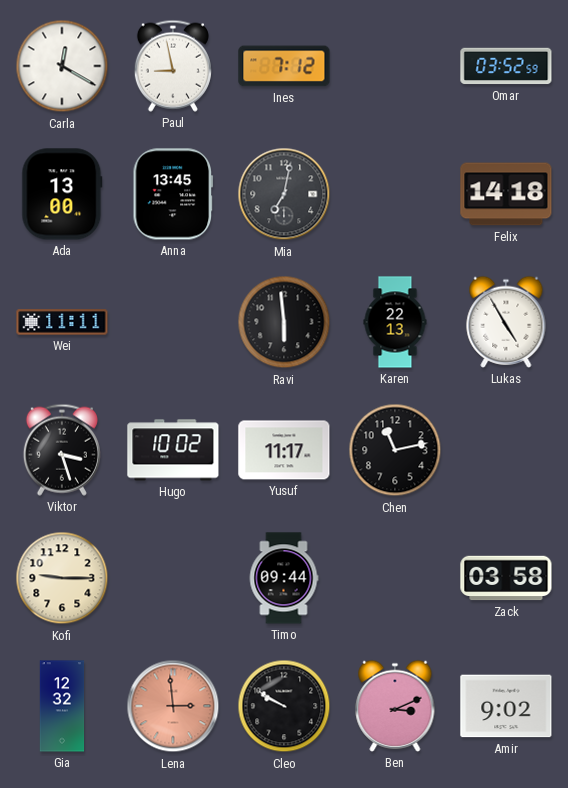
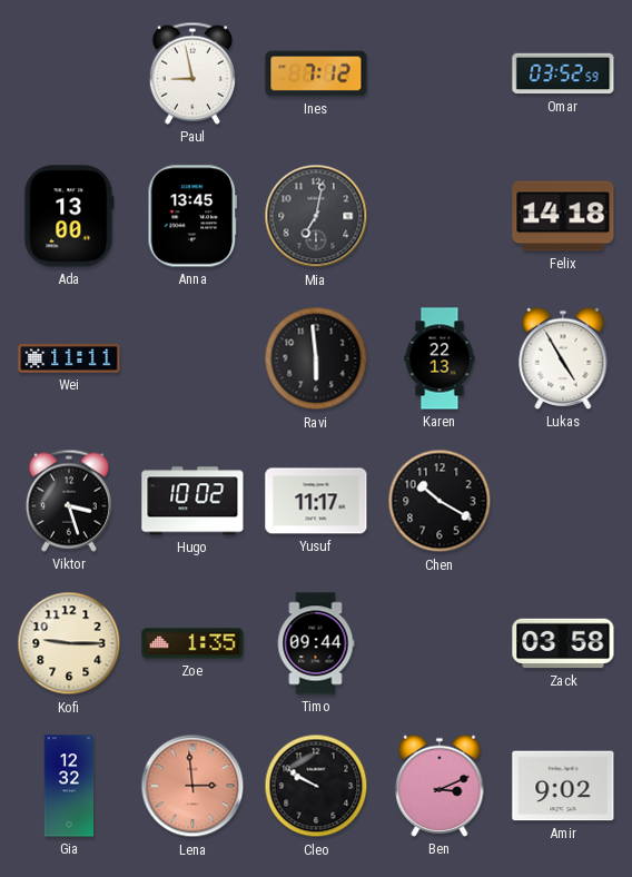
Carla: 12:20 -> none
Chen: 11:13 -> 10:20
Zoe: none -> 1:35
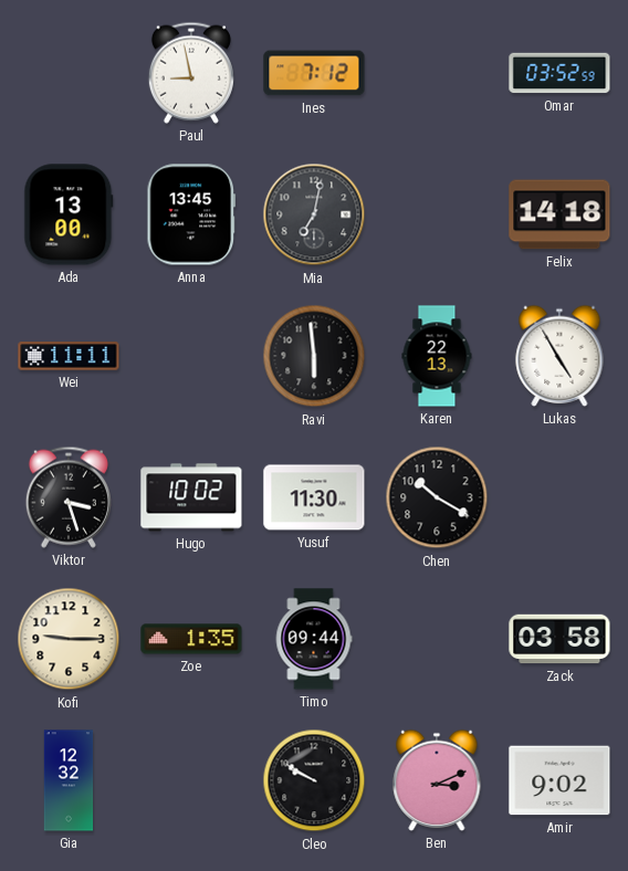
Yusuf: 11:17 -> 11:30
Lena: 2:59 -> none
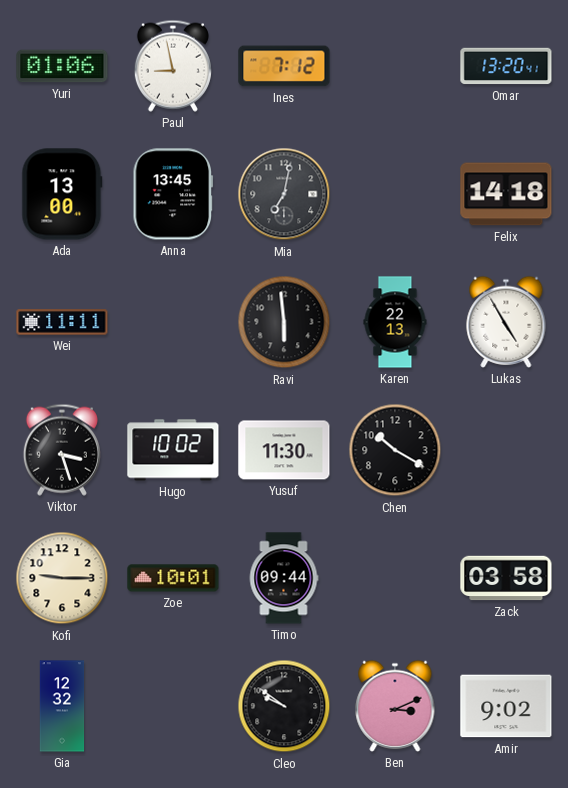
Yuri: none -> 01:06
Omar: 03:52 -> 13:20
Zoe: 1:35 -> 10:01
Cleo: 9:50 -> 9:51
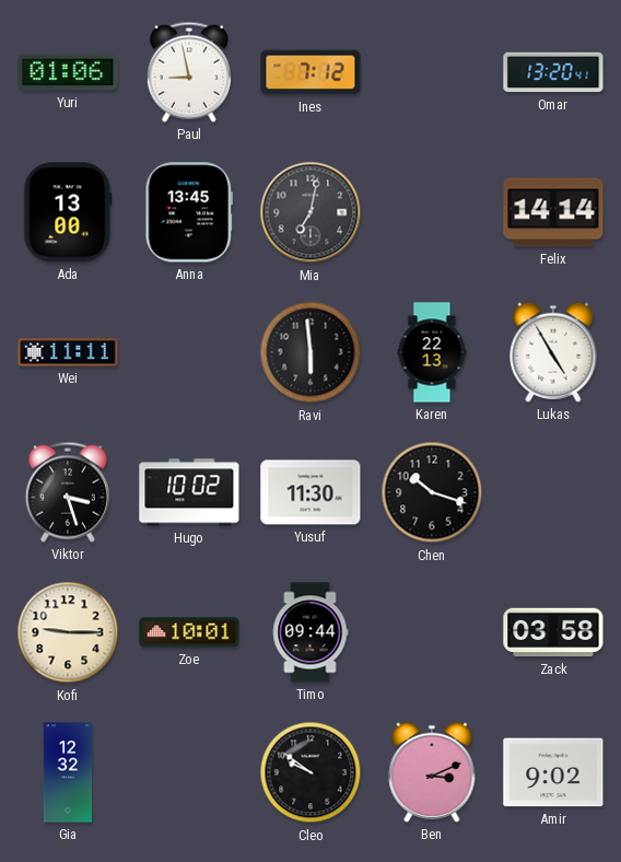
Felix: 14:18 -> 14:14
Chen: 10:20 -> 10:18
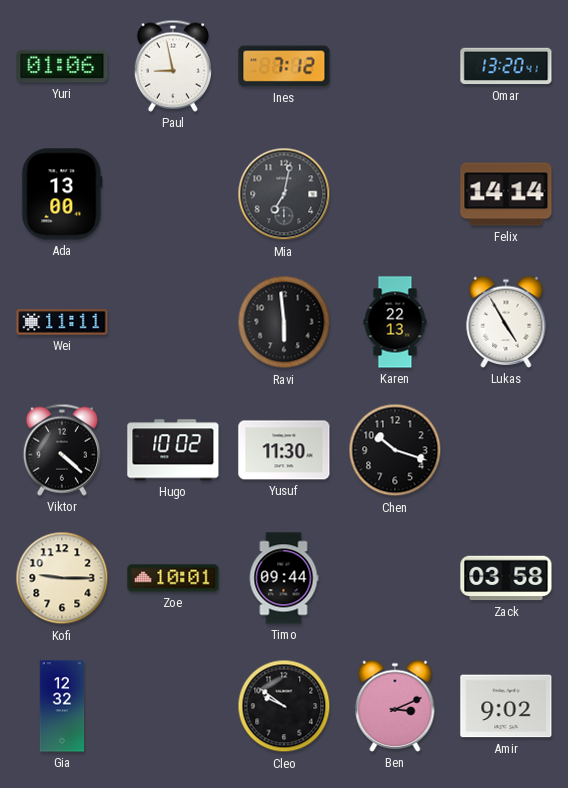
Anna: 13:45 -> none
Viktor: 3:27 -> 4:22
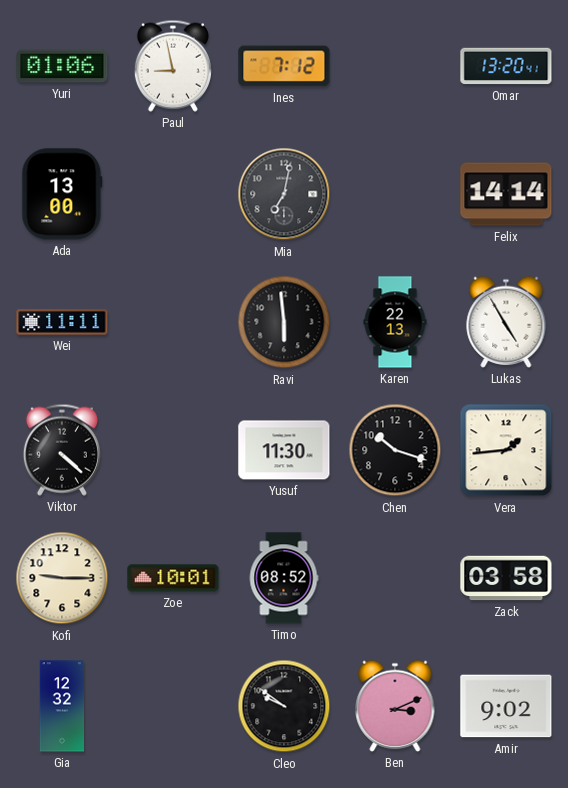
Hugo: 10:02 -> none
Vera: none -> 1:44
Timo: 09:44 -> 08:52
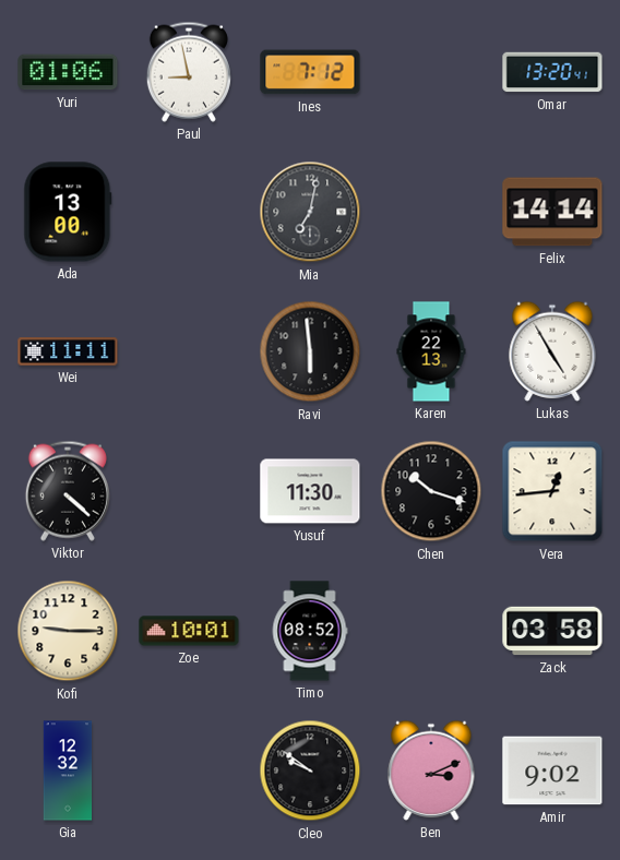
Vera: 1:44 -> 12:44
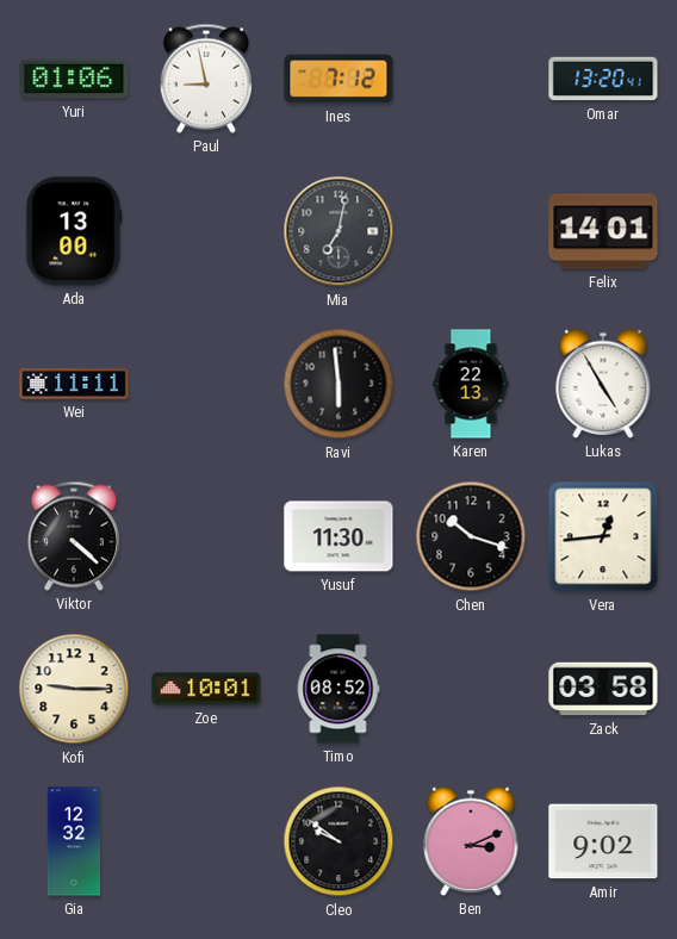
Felix: 14:14 -> 14:01
